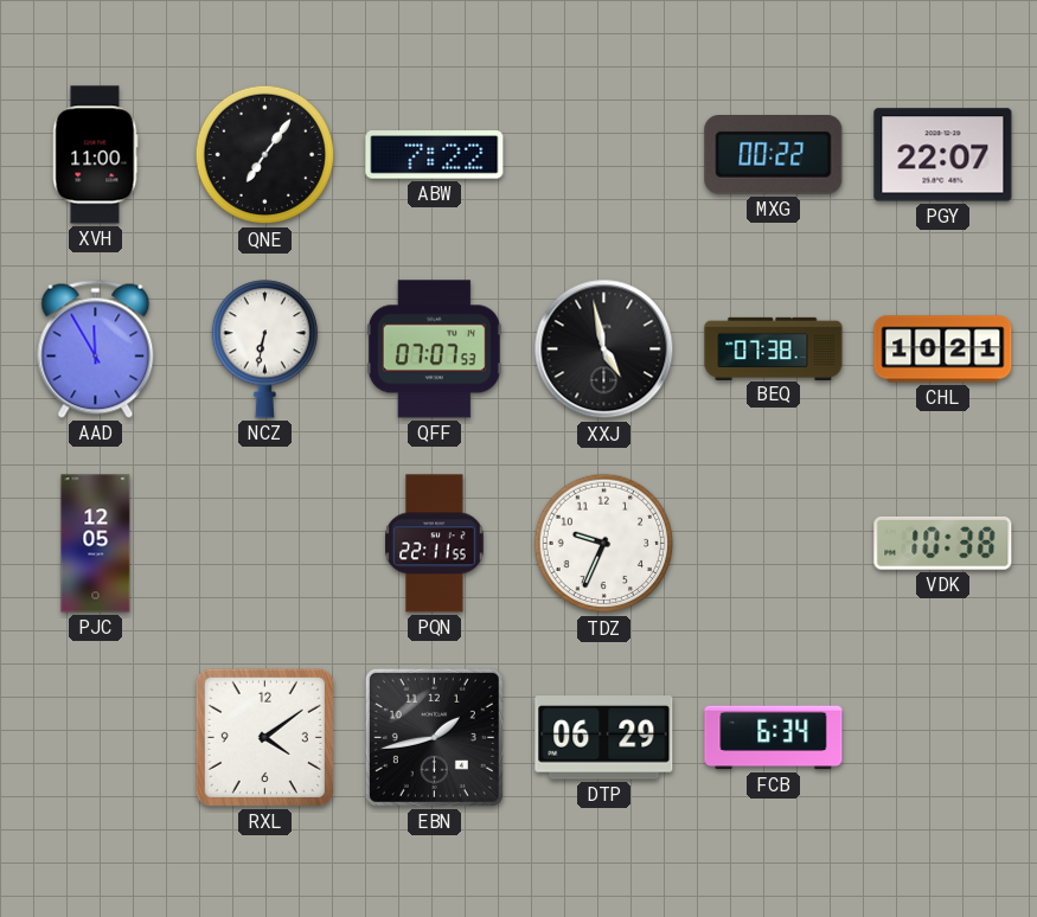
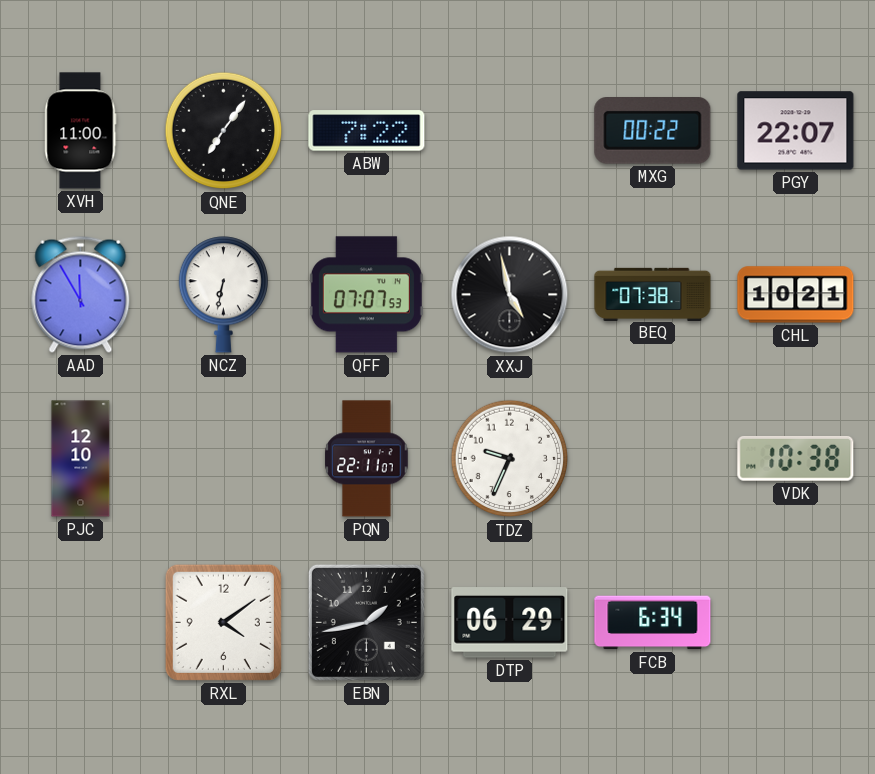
PJC: 12:05 -> 12:10
PQN: 22:11:55 -> 22:11:07
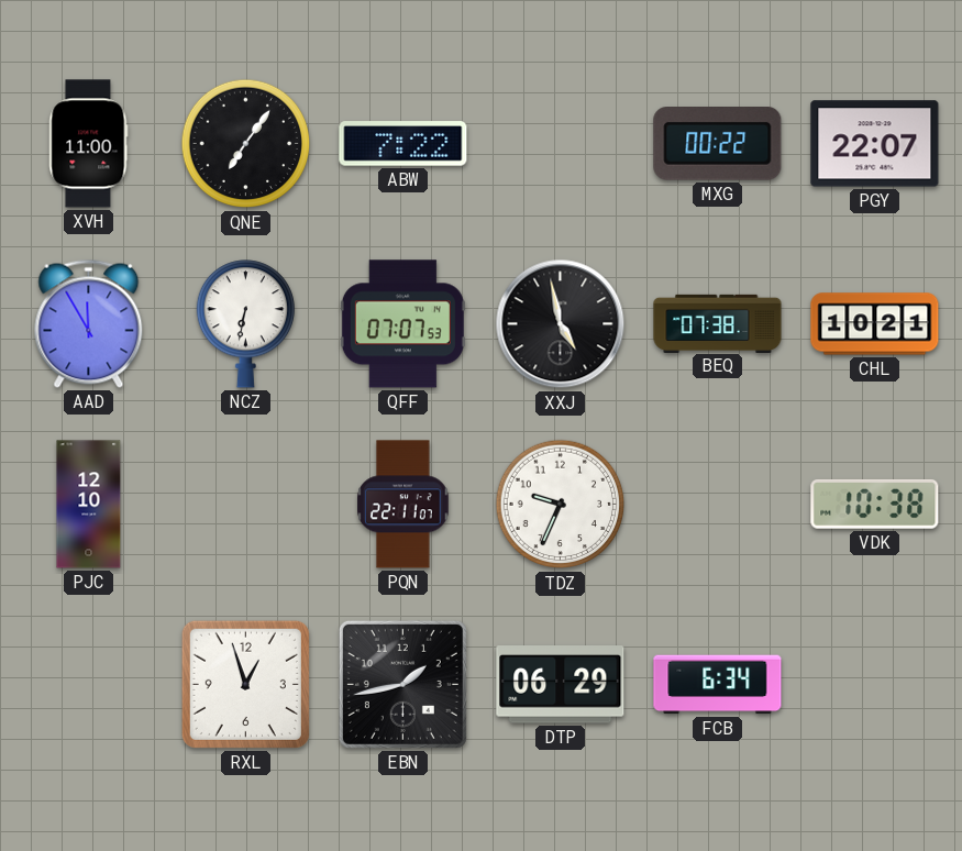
RXL: 4:09 -> 12:57
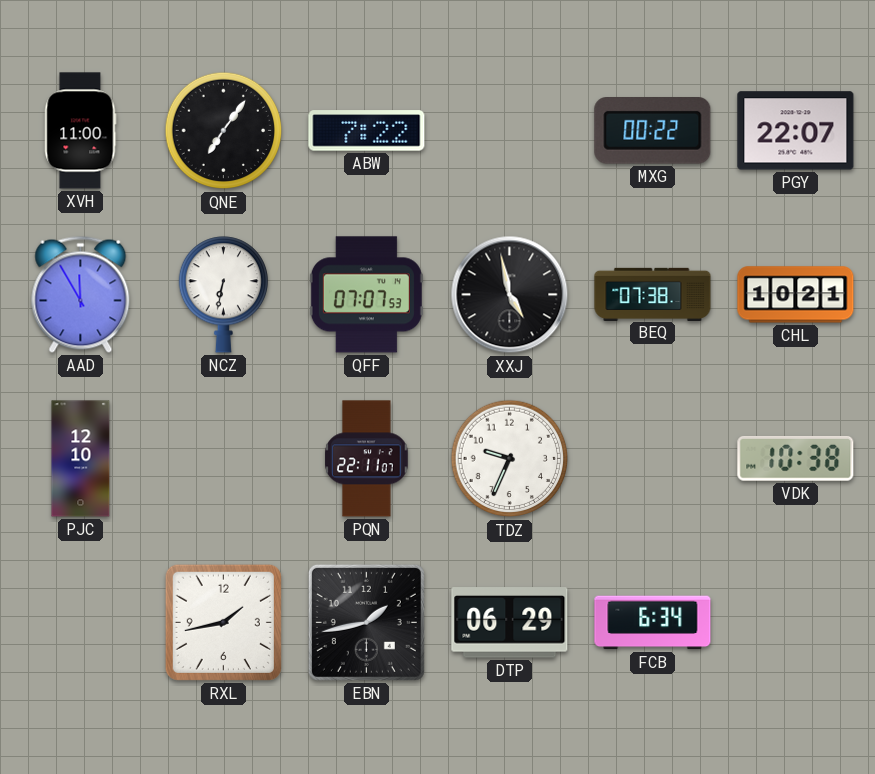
RXL: 12:57 -> 1:43
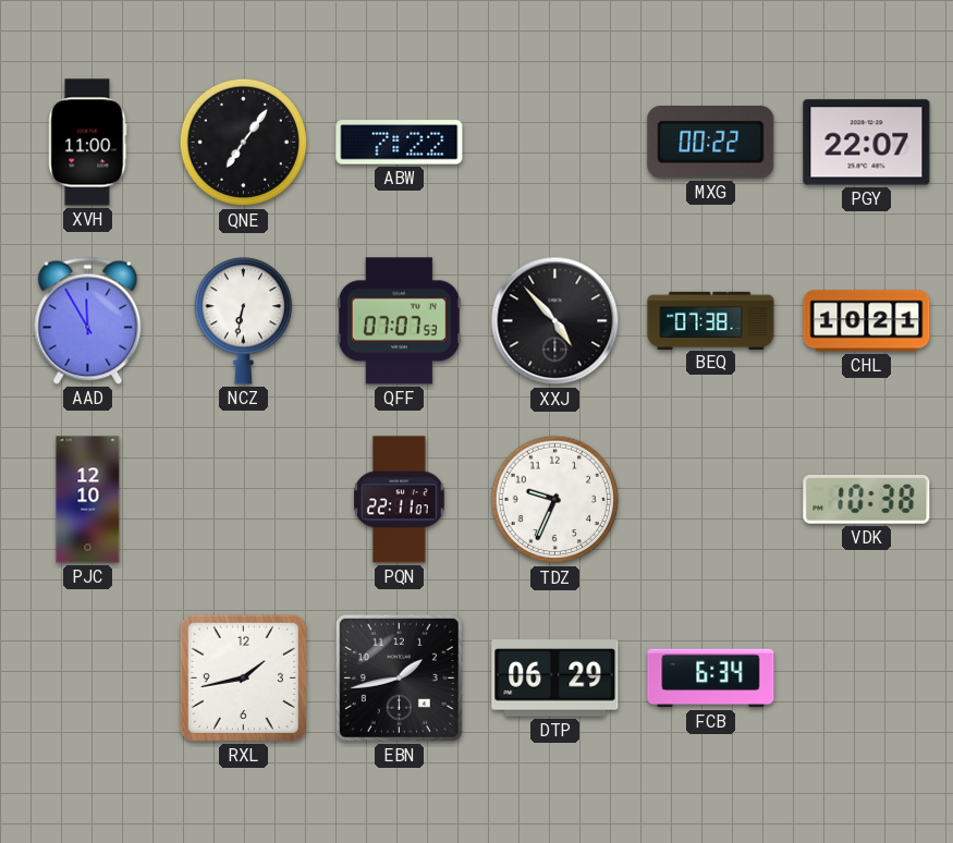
XXJ: 4:58 -> 4:53
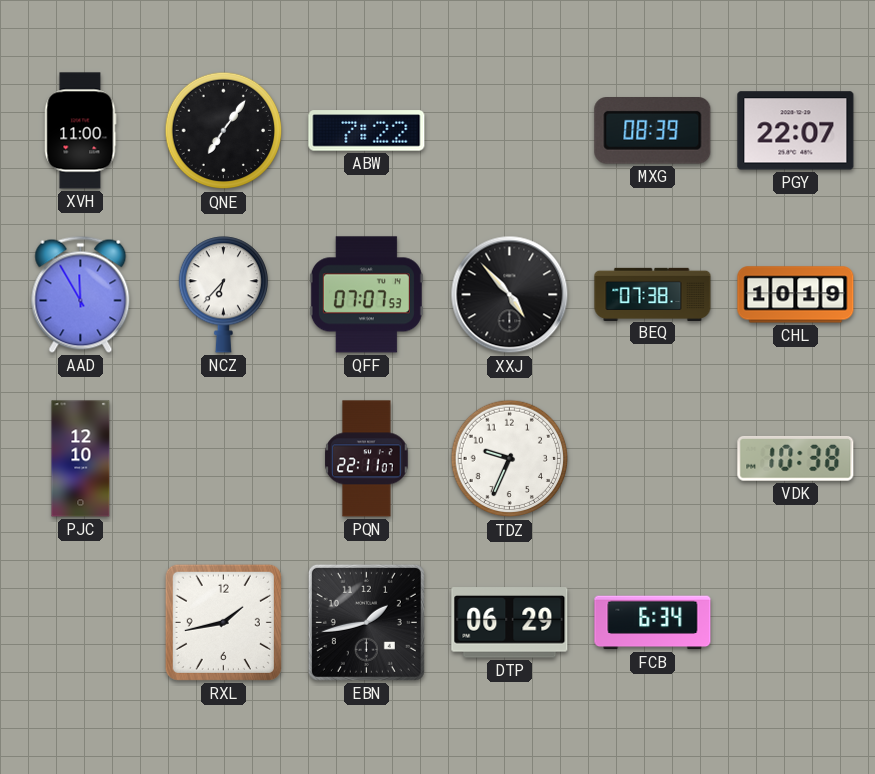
MXG: 00:22 -> 08:39
NCZ: 6:32 -> 6:37
CHL: 10:21 -> 10:19
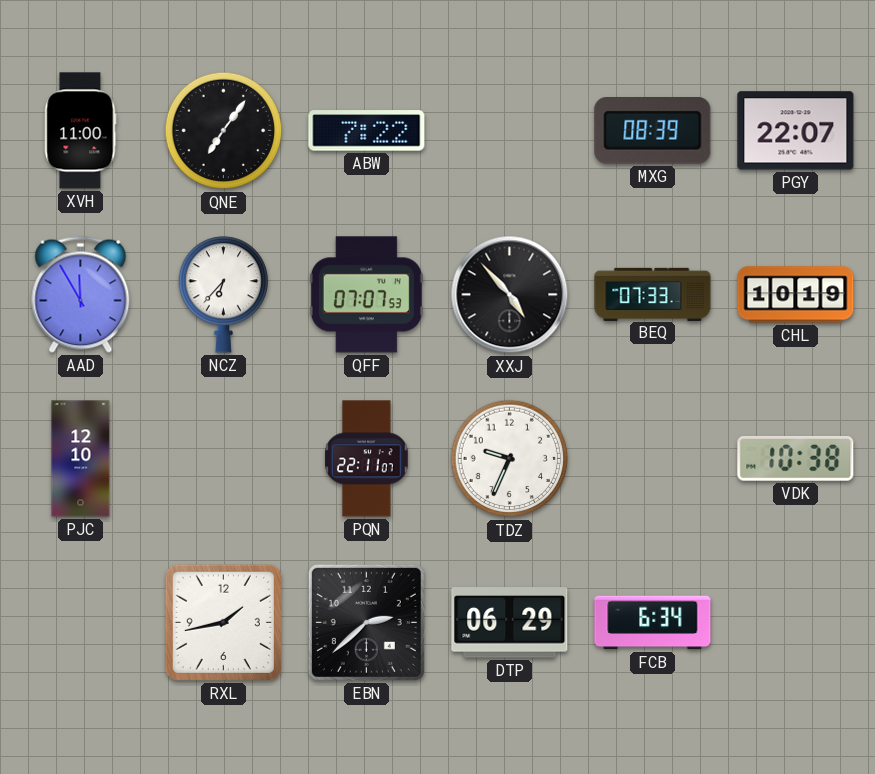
BEQ: 07:38 -> 07:33
EBN: 1:43 -> 2:38
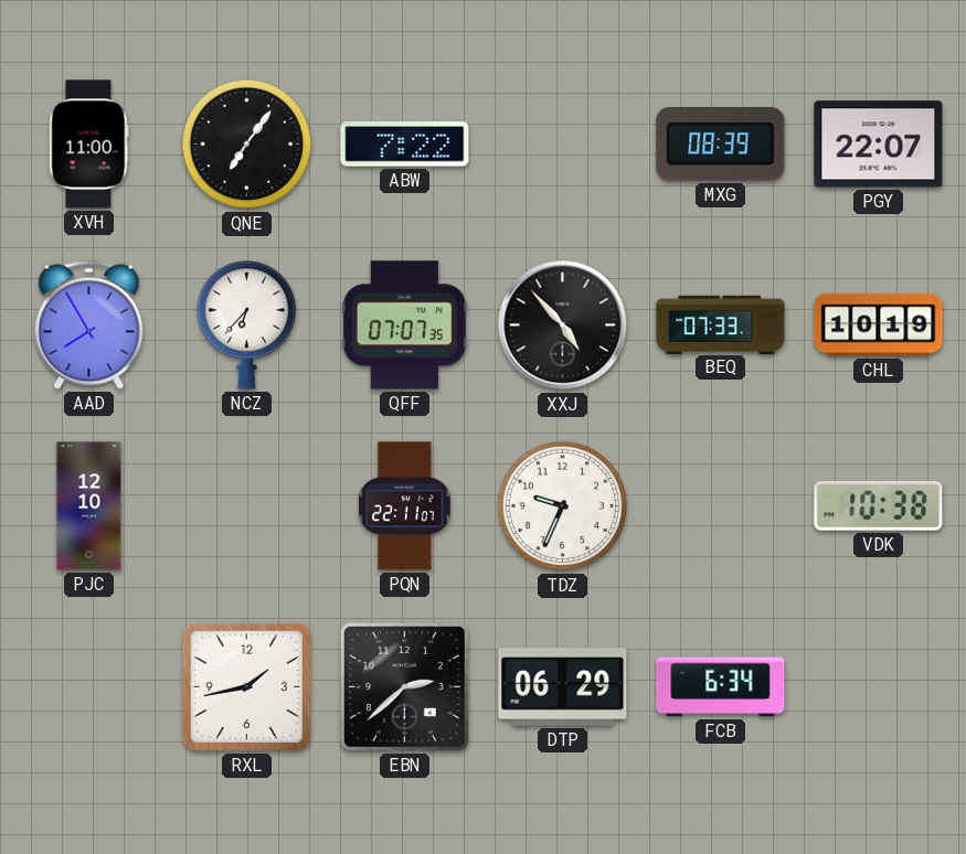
AAD: 11:55 -> 7:55
QFF: 07:07:53 -> 07:07:35
